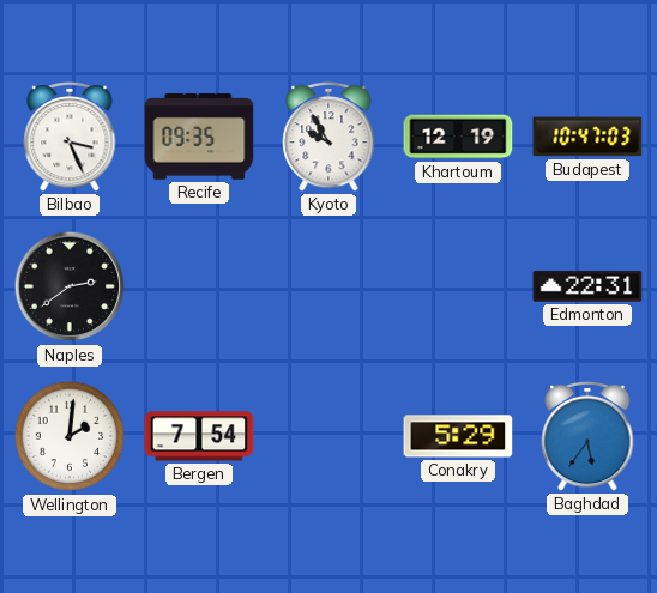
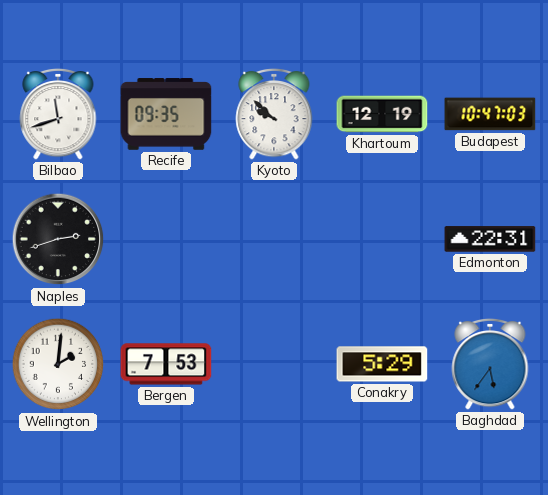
Bilbao: 3:26 -> 11:42
Kyoto: 9:55 -> 9:52
Naples: 2:39 -> 2:42
Bergen: 7:54 -> 7:53
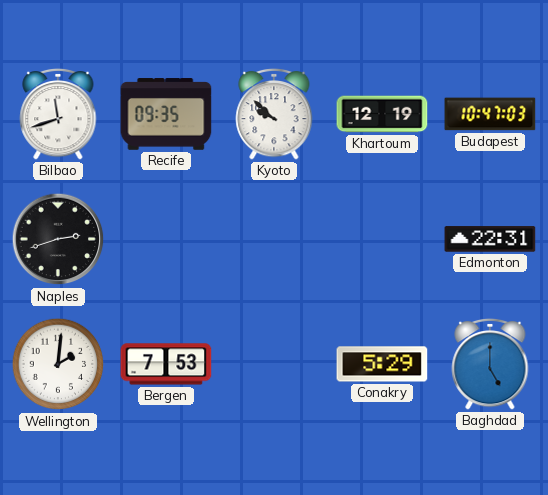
Baghdad: 5:36 -> 5:00
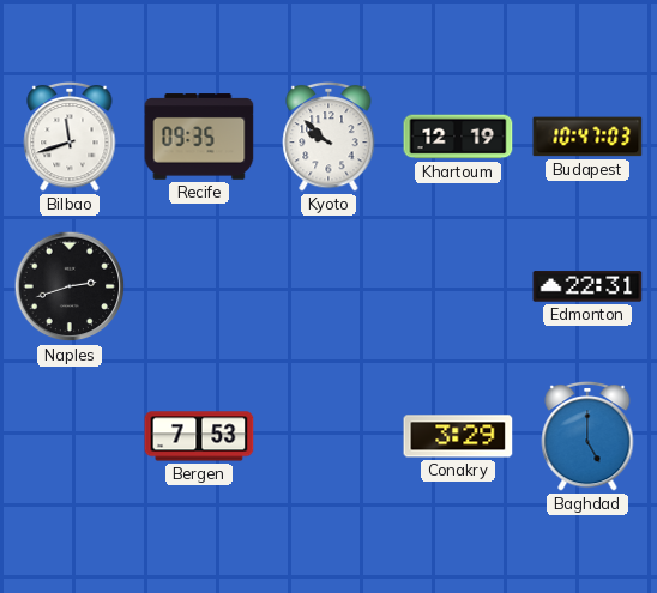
Wellington: 2:01 -> none
Conakry: 5:29 -> 3:29
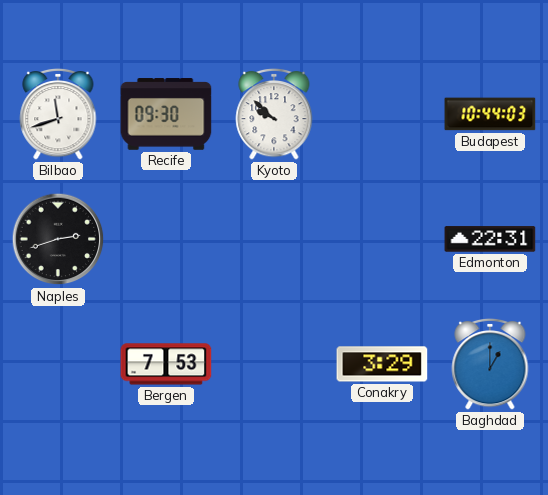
Recife: 09:35 -> 09:30
Khartoum: 12:19 -> none
Budapest: 10:47 -> 10:44
Baghdad: 5:00 -> 1:00
